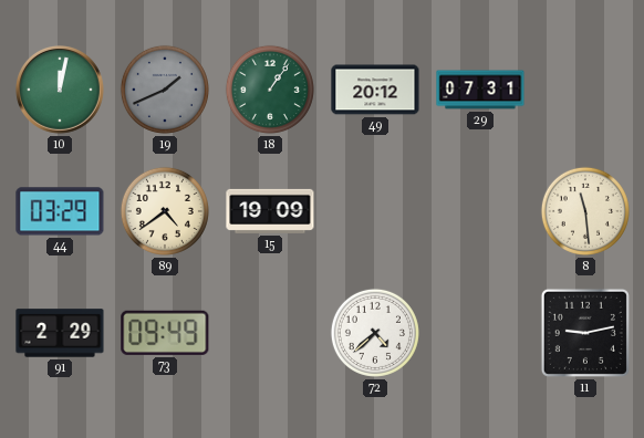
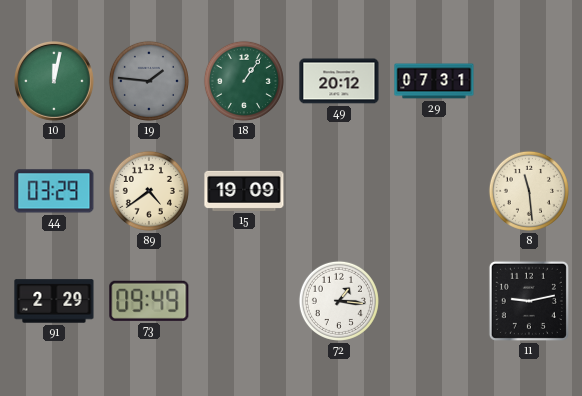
19: 1:41 -> 1:46
72: 4:38 -> 1:16
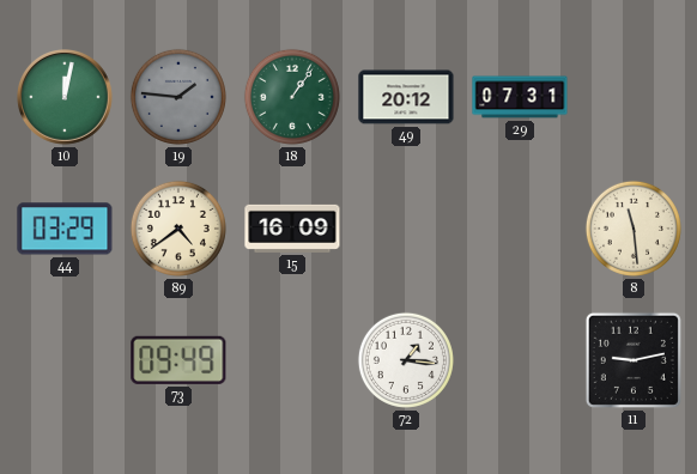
15: 19:09 -> 16:09
91: 2:29 -> none
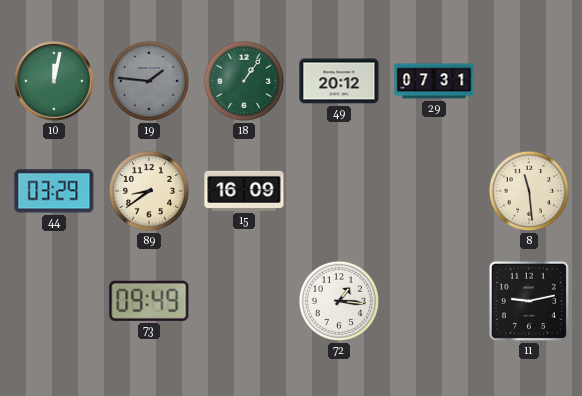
89: 4:39 -> 8:39
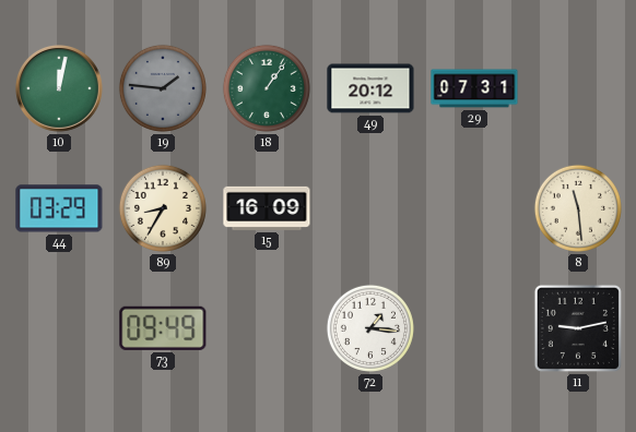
89: 8:39 -> 8:35
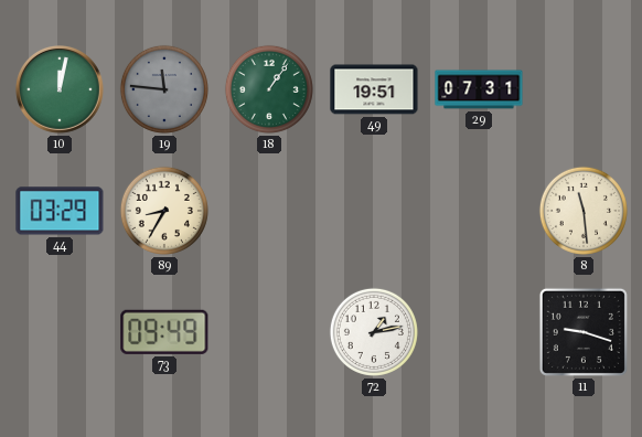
19: 1:46 -> 11:46
49: 20:12 -> 19:51
15: 16:09 -> none
72: 1:16 -> 1:13
11: 9:13 -> 9:18
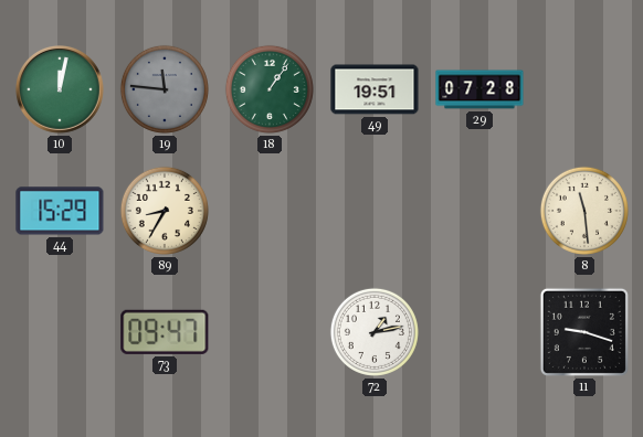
29: 07:31 -> 07:28
44: 03:29 -> 15:29
73: 09:49 -> 09:47
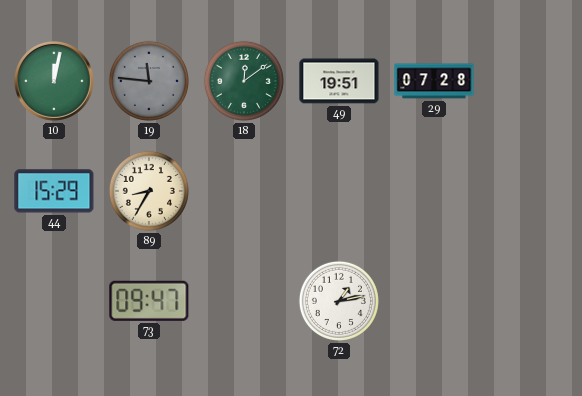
18: 1:06 -> 12:09
8: 11:29 -> none
11: 9:18 -> none
